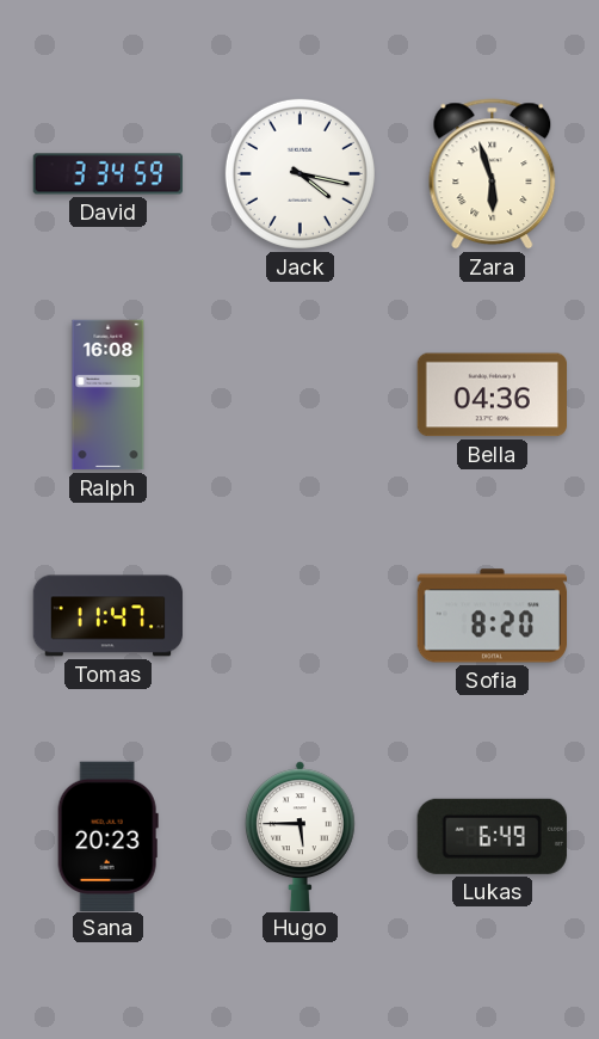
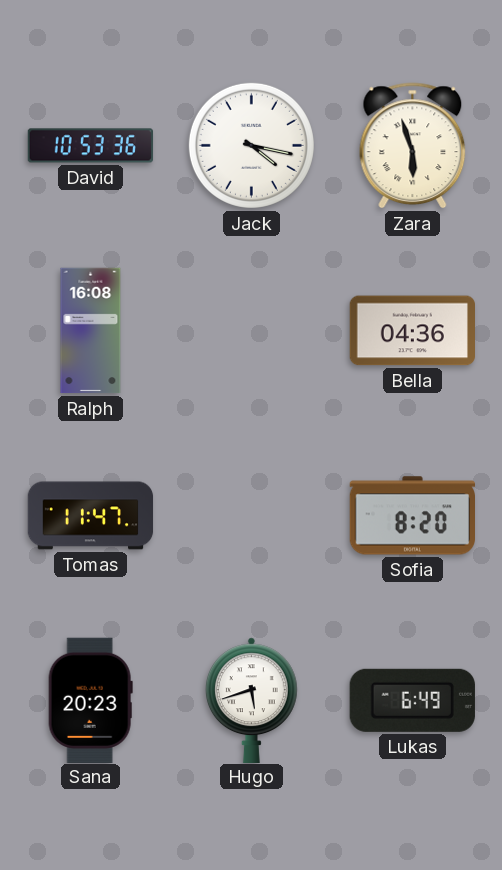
David: 3:34 -> 10:53
Hugo: 5:45 -> 5:42
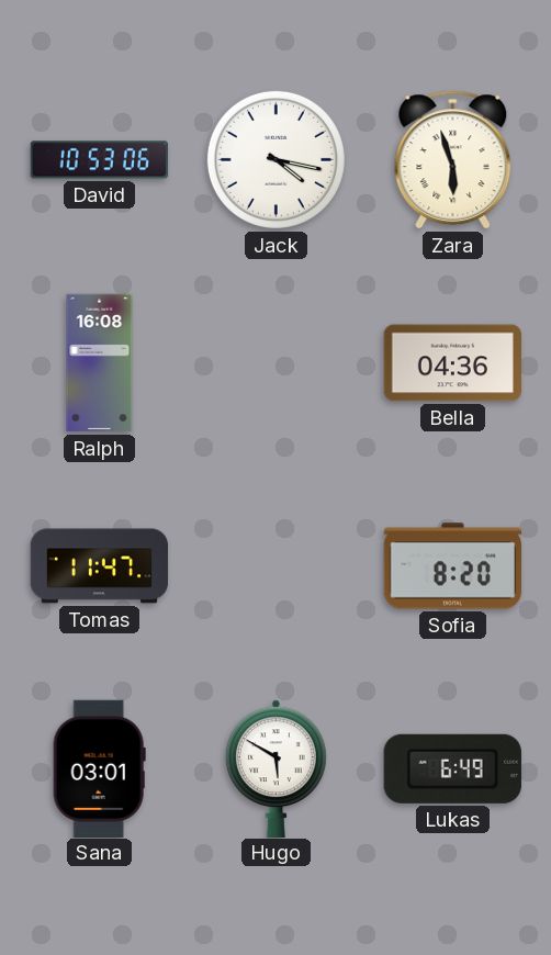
David: 10:53:36 -> 10:53:06
Sana: 20:23 -> 03:01
Hugo: 5:42 -> 5:50
